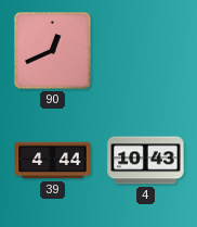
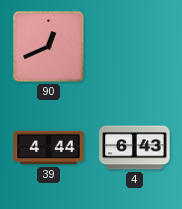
4: 10:43 -> 6:43
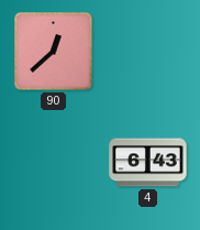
90: 12:41 -> 12:38
39: 4:44 -> none
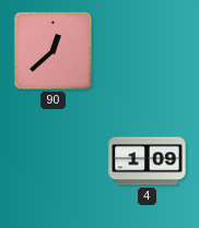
4: 6:43 -> 1:09
